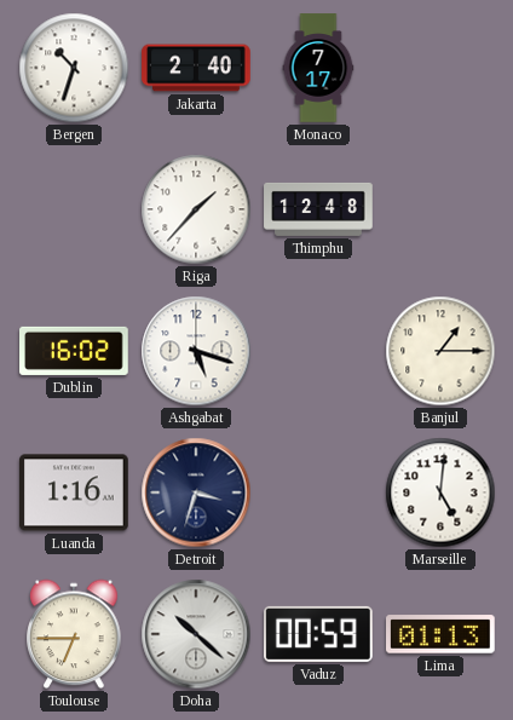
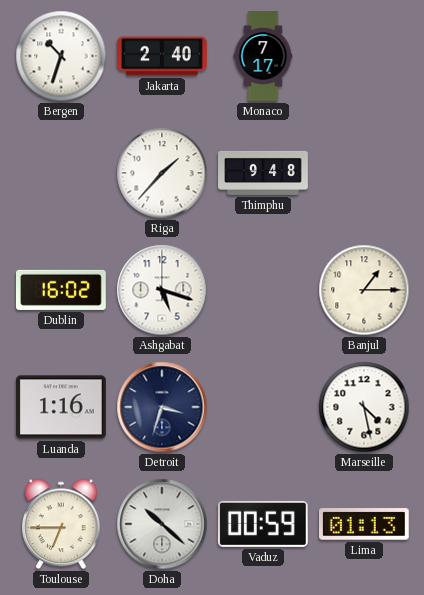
Thimphu: 12:48 -> 9:48
Marseille: 5:01 -> 4:28
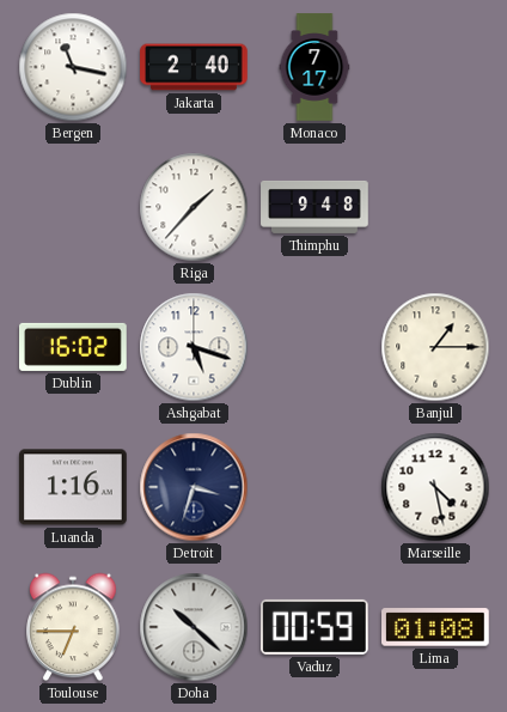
Bergen: 10:33 -> 11:17
Lima: 01:13 -> 01:08
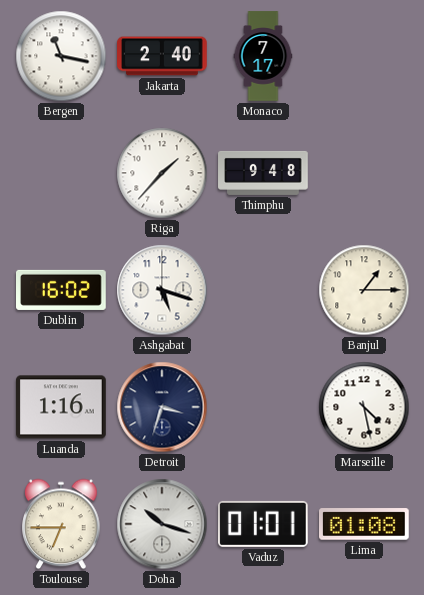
Doha: 10:22 -> 10:18
Vaduz: 00:59 -> 01:01
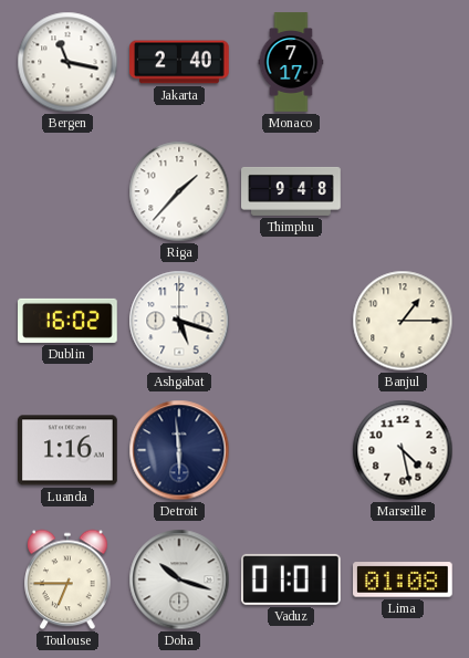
Detroit: 3:33 -> 5:59
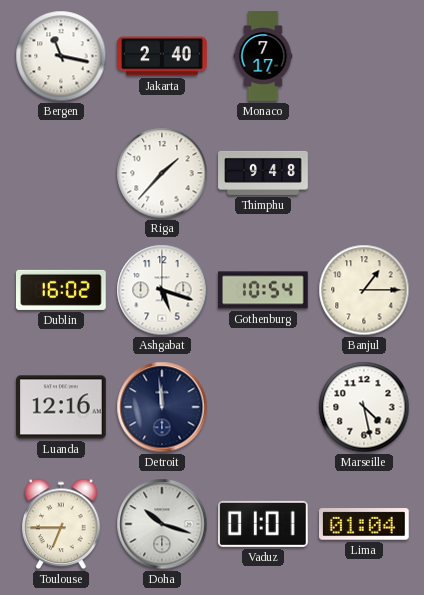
Gothenburg: none -> 10:54
Luanda: 1:16 -> 12:16
Detroit: 5:59 -> 11:59
Lima: 01:08 -> 01:04
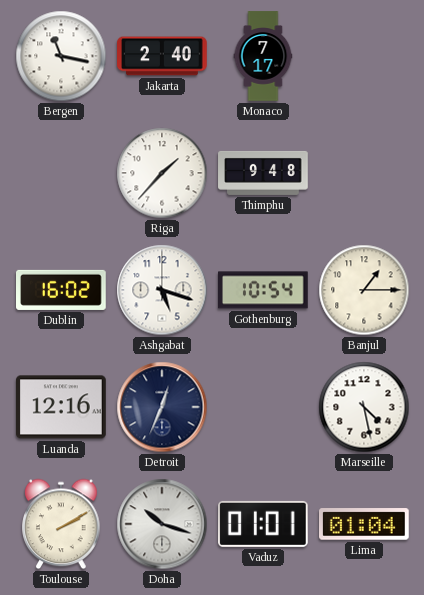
Detroit: 11:59 -> 12:34
Toulouse: 6:45 -> 2:10
